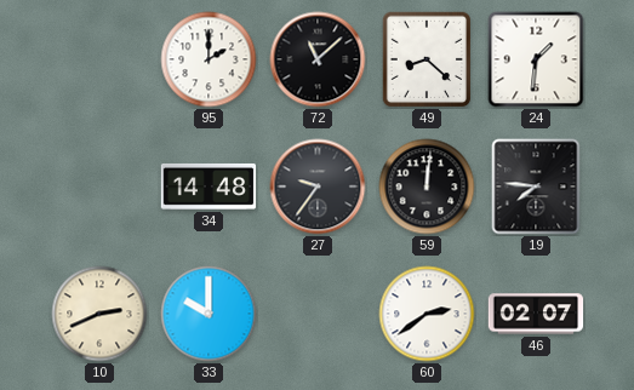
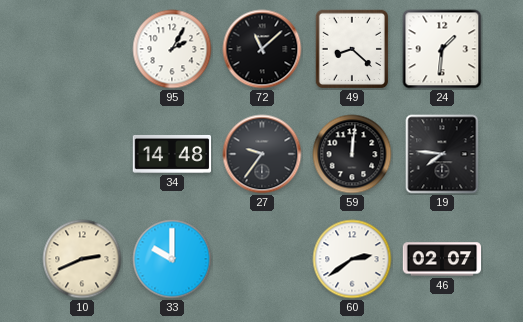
95: 2:00 -> 2:05
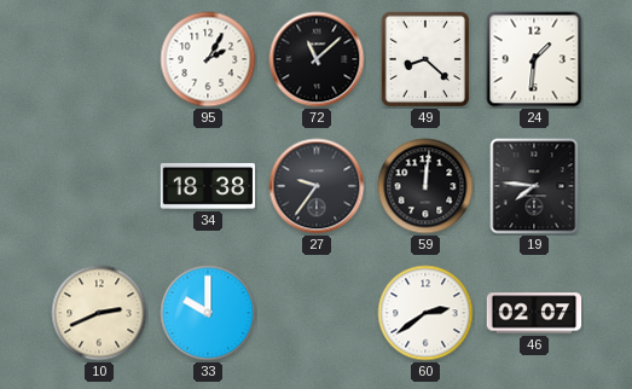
34: 14:48 -> 18:38
